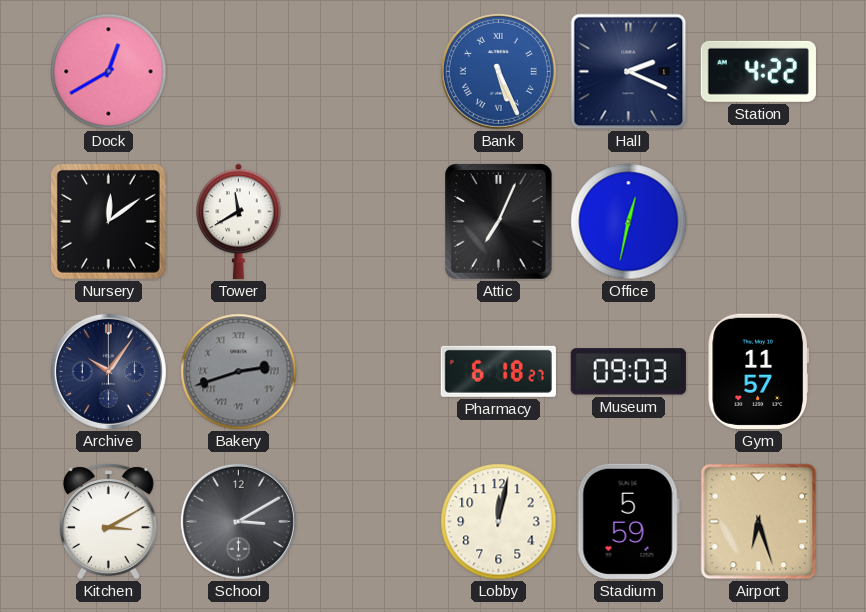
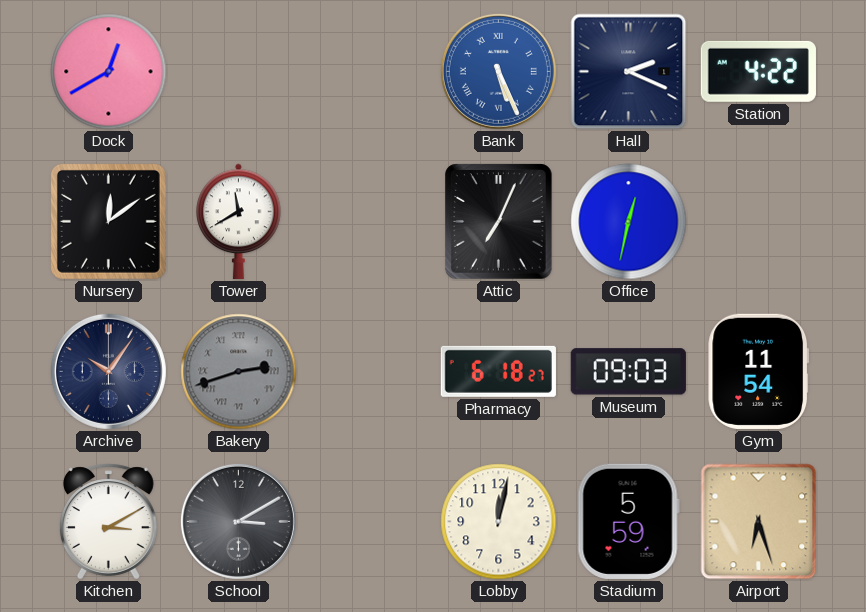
Gym: 11:57 -> 11:54
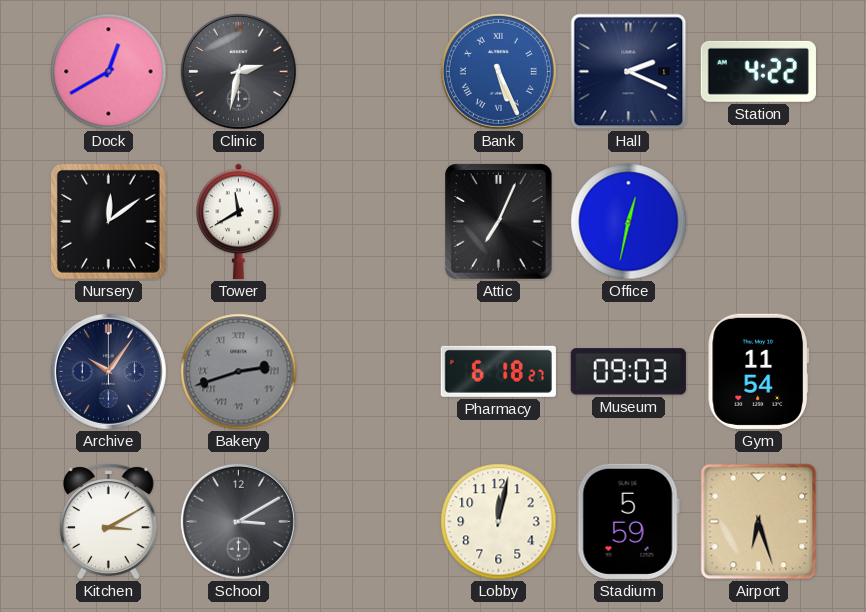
Clinic: none -> 2:32
